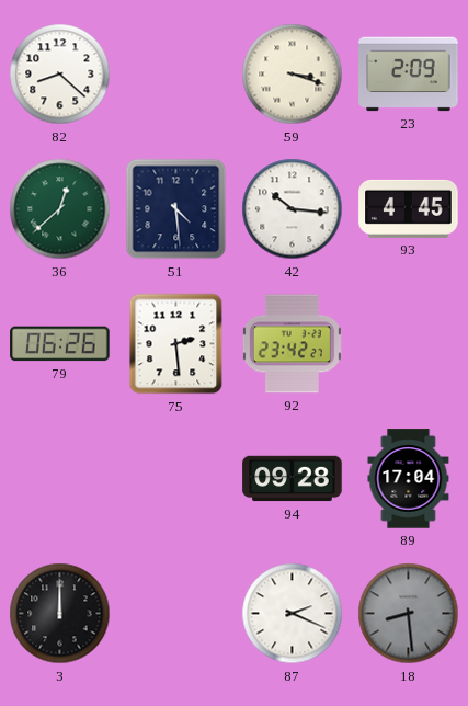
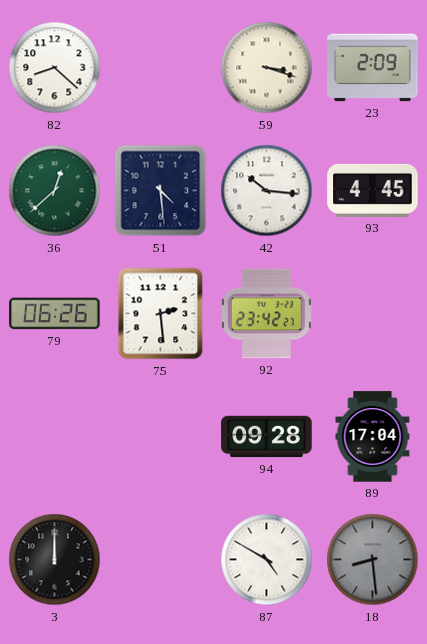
87: 2:19 -> 4:50
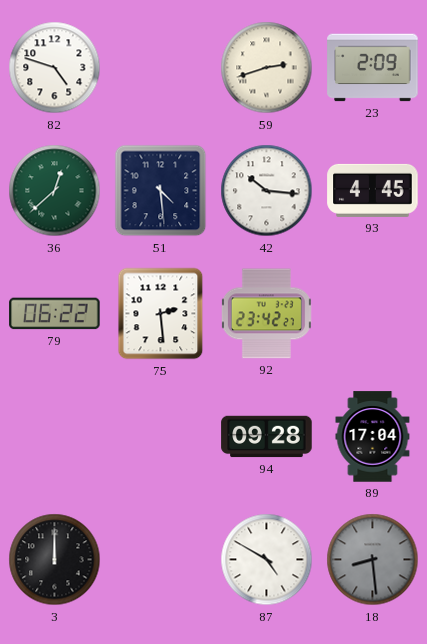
82: 8:22 -> 4:48
59: 3:18 -> 2:42
79: 06:26 -> 06:22
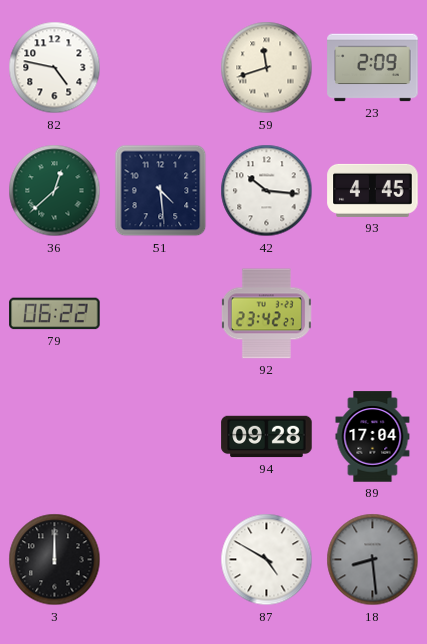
82: 4:48 -> 4:47
59: 2:42 -> 11:42
75: 2:29 -> none
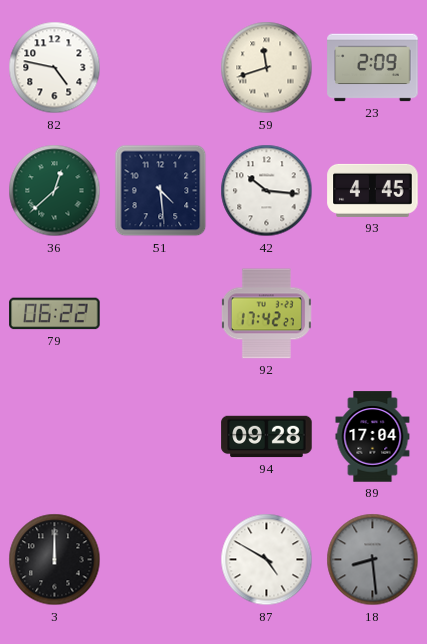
92: 23:42 -> 17:42
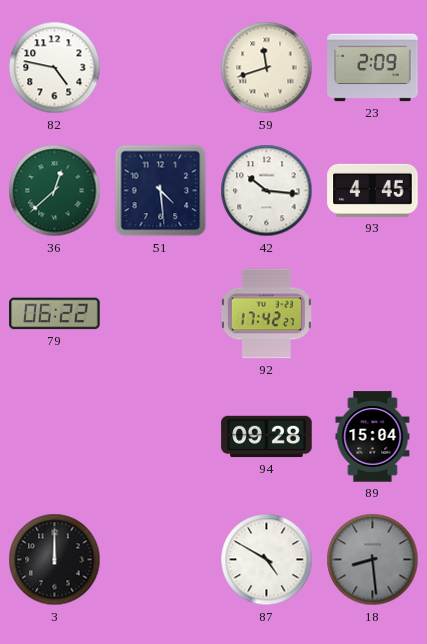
89: 17:04 -> 15:04
